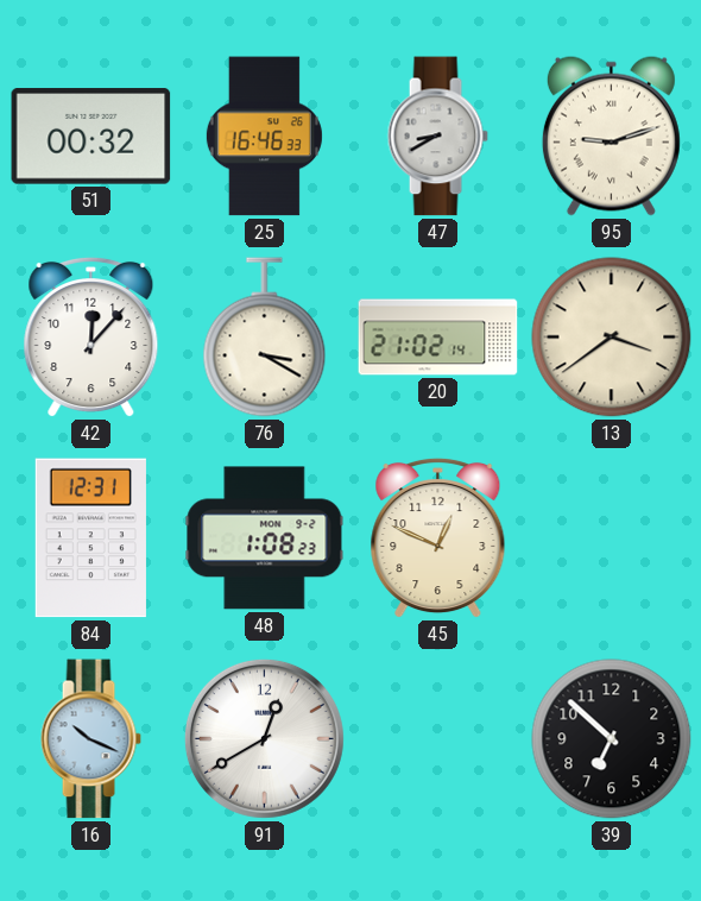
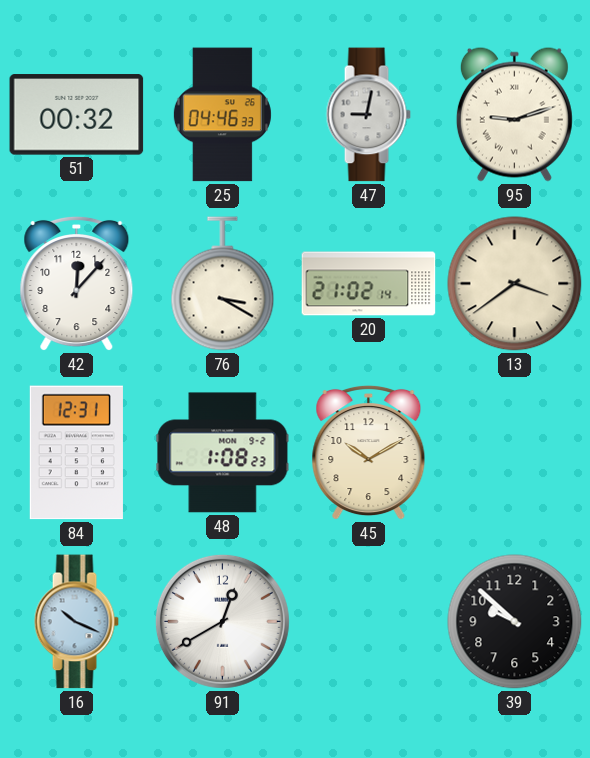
25: 16:46 -> 04:46
47: 8:40 -> 9:02
45: 12:49 -> 10:10
39: 6:52 -> 9:52
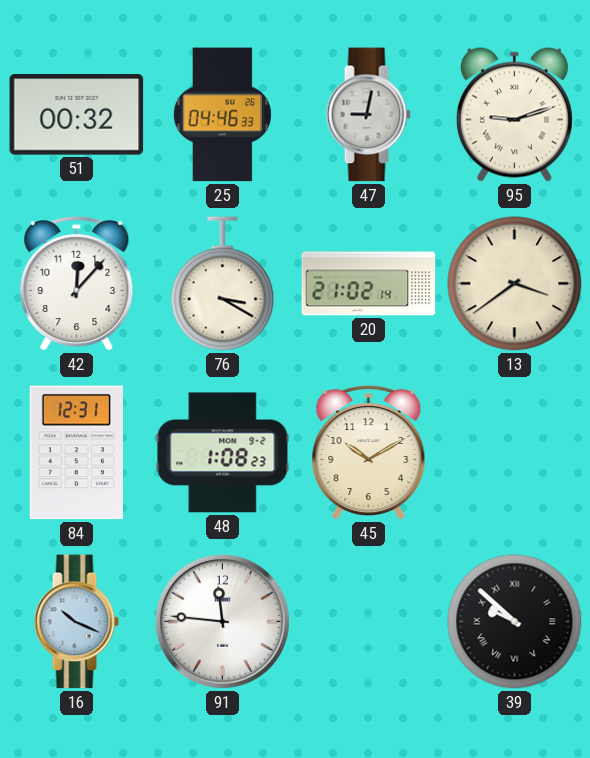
91: 12:40 -> 11:46
39 numerals: Arabic -> Roman
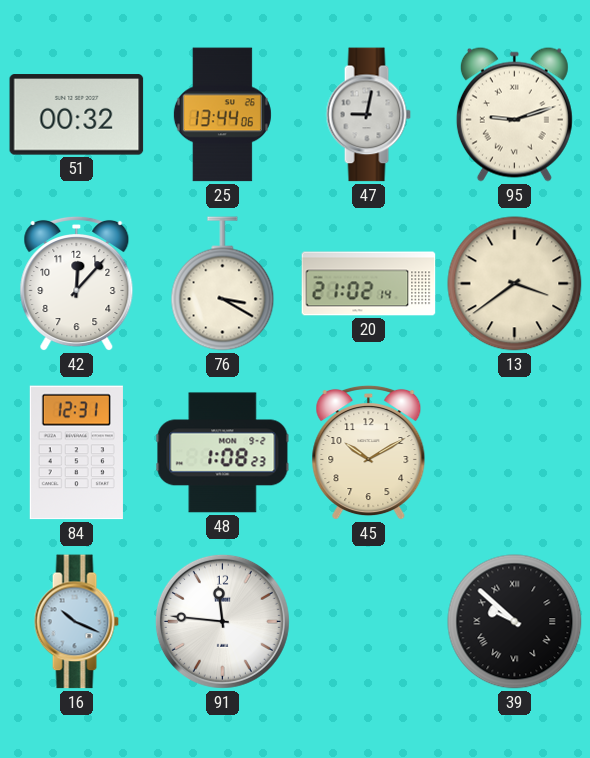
25: 04:46 -> 13:44
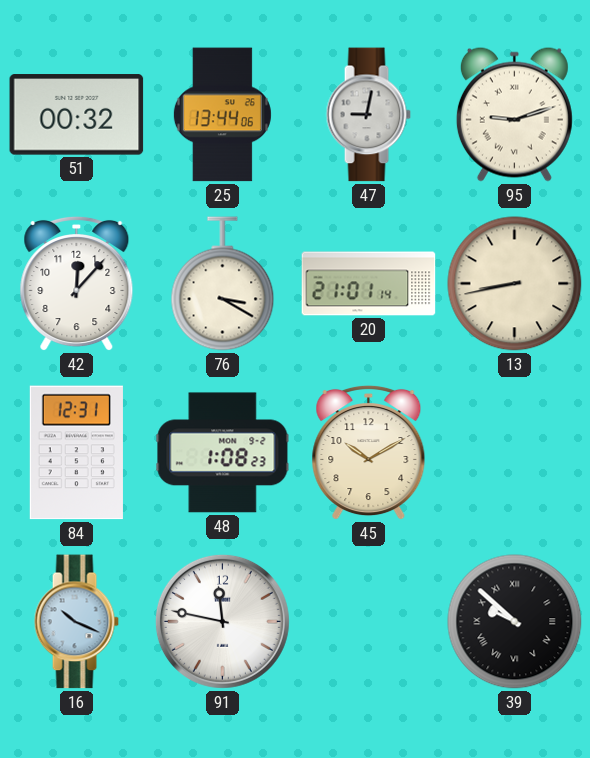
20: 21:02 -> 21:01
13: 3:39 -> 8:43
91: 11:46 -> 11:47
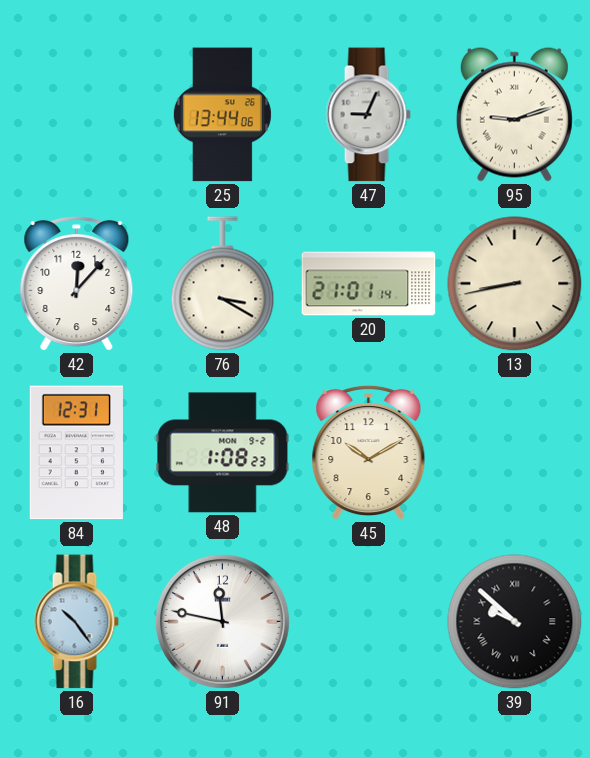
51: 00:32 -> none
47: 9:02 -> 9:04
16: 10:19 -> 10:24
